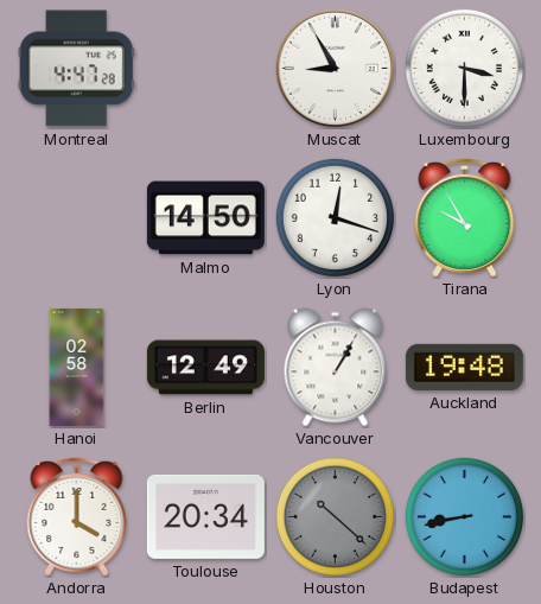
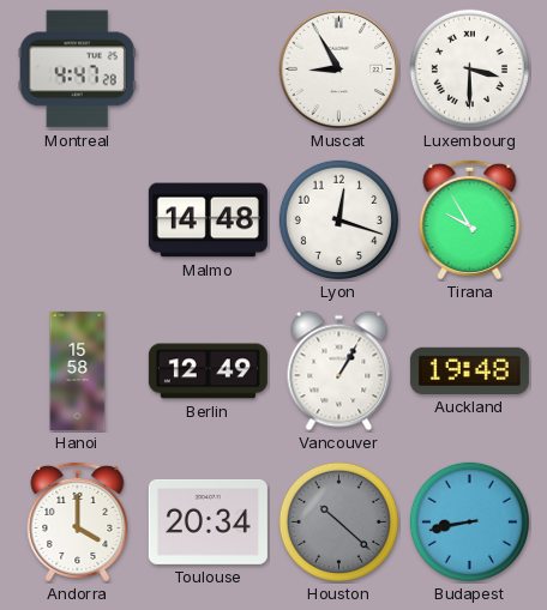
Malmo: 14:50 -> 14:48
Hanoi: 02:58 -> 15:58
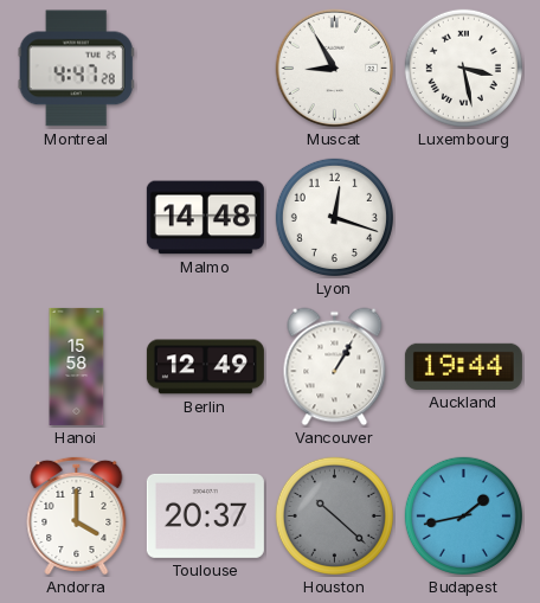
Luxembourg: 3:30 -> 3:28
Tirana: 9:55 -> none
Auckland: 19:48 -> 19:44
Toulouse: 20:34 -> 20:37
Budapest: 8:43 -> 1:43
